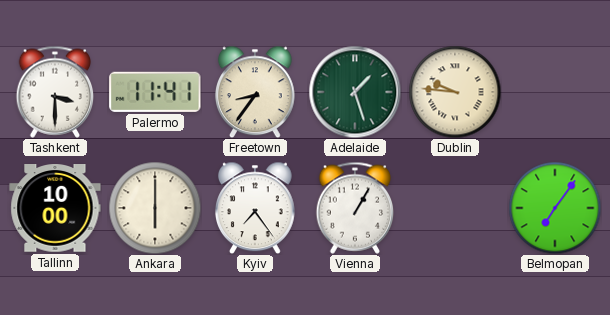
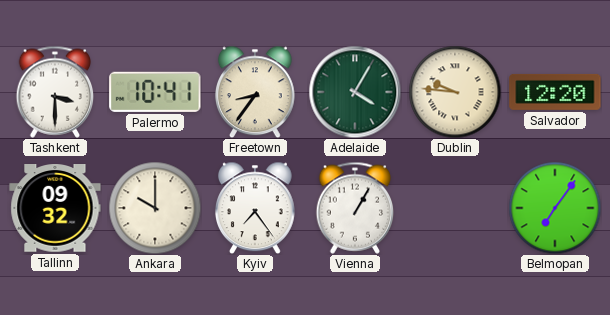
Palermo: 11:41 -> 10:41
Adelaide: 1:27 -> 4:05
Salvador: none -> 12:20
Tallinn: 10:00 -> 09:32
Ankara: 6:00 -> 10:00
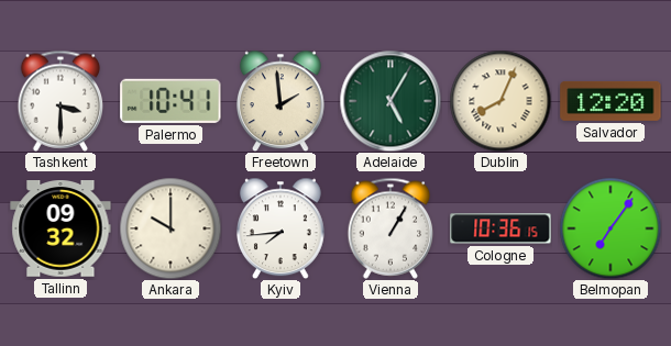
Freetown: 8:36 -> 1:59
Adelaide: 4:05 -> 5:05
Dublin: 9:46 -> 8:04
Kyiv: 7:24 -> 7:44
Cologne: none -> 10:36
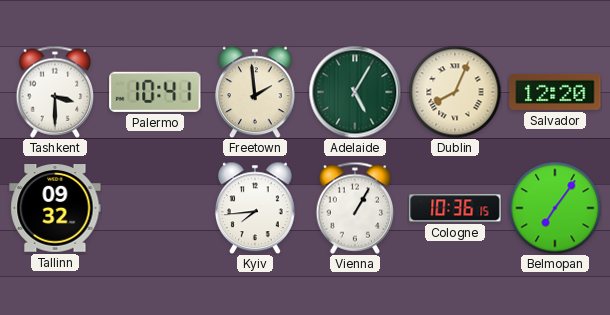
Ankara: 10:00 -> none
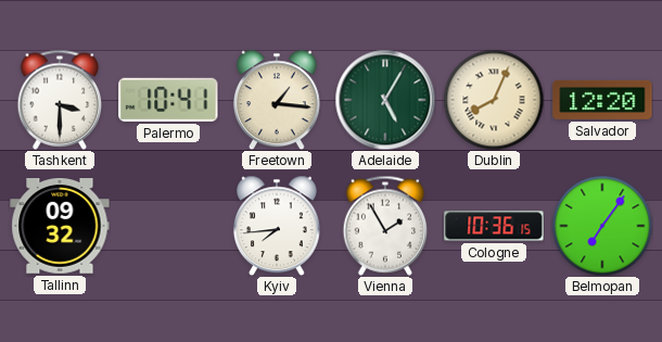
Freetown: 1:59 -> 1:16
Vienna: 1:05 -> 1:55
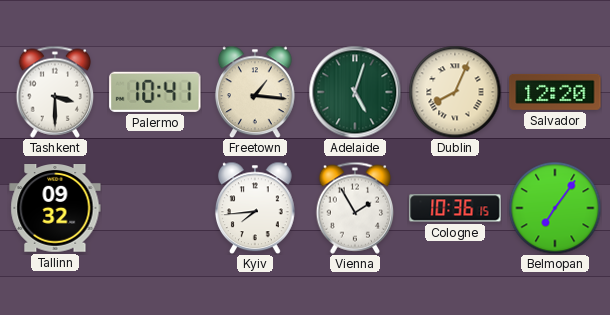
Adelaide: 5:05 -> 5:03
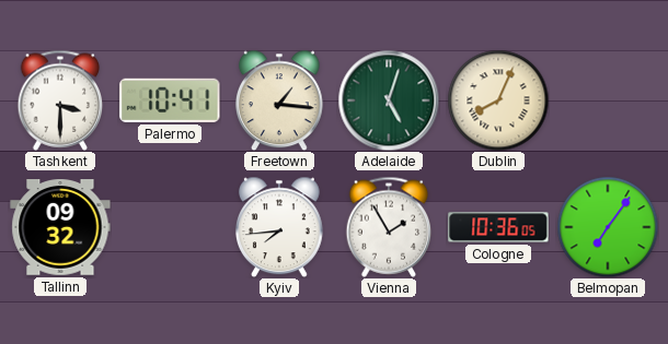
Salvador: 12:20 -> none
Cologne: 10:36:15 -> 10:36:05
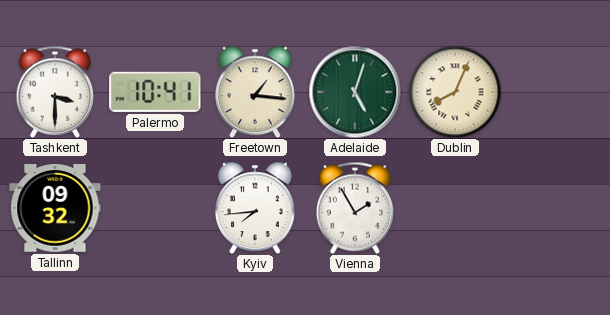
Cologne: 10:36 -> none
Belmopan: 7:06 -> none
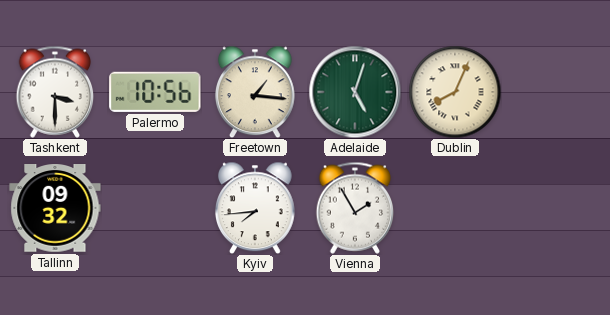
Palermo: 10:41 -> 10:56
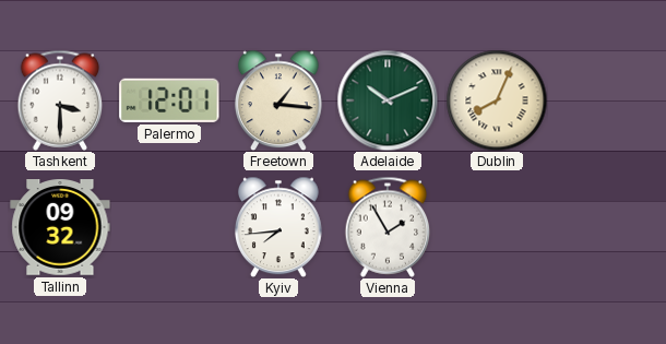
Palermo: 10:56 -> 12:01
Adelaide: 5:03 -> 10:11
